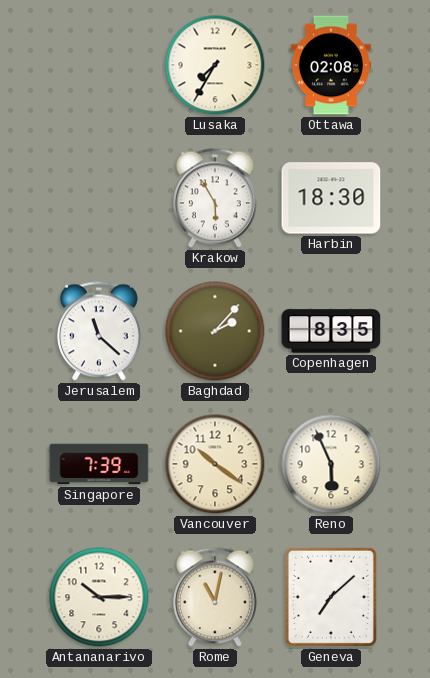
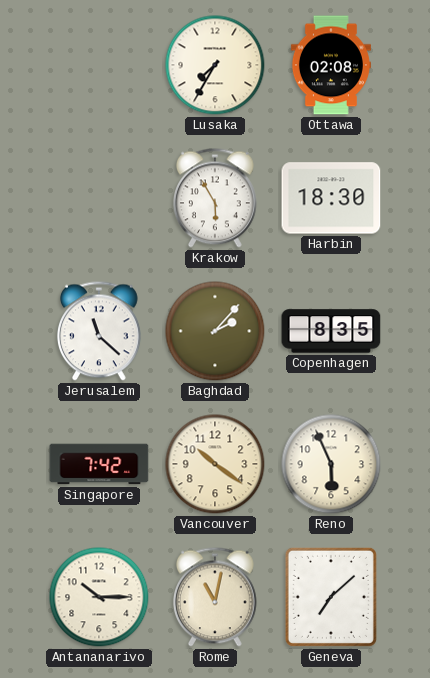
Singapore: 7:39 -> 7:42
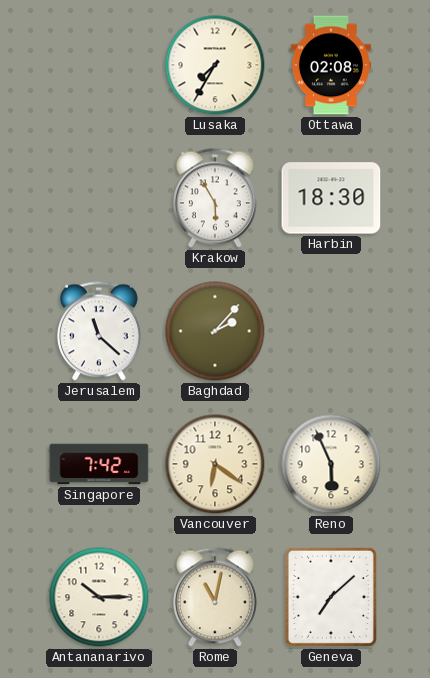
Copenhagen: 8:35 -> none
Vancouver: 10:21 -> 6:21
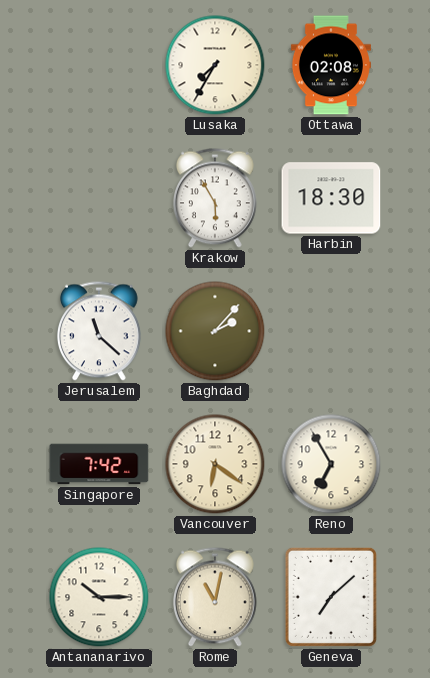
Reno: 5:56 -> 6:55
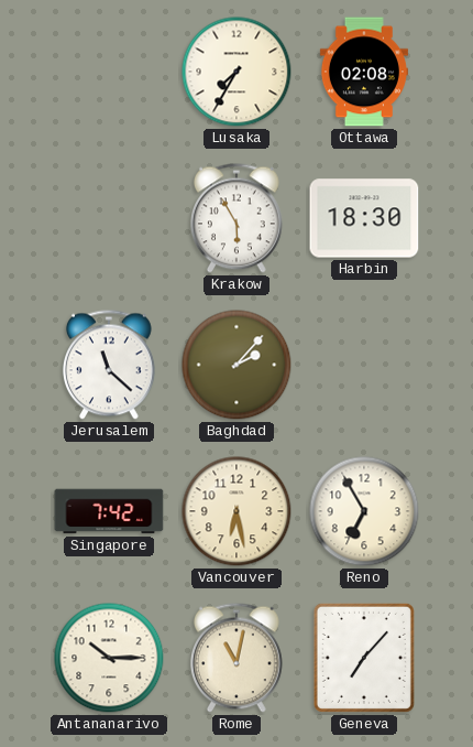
Vancouver: 6:21 -> 6:28
Geneva: 7:08 -> 7:07
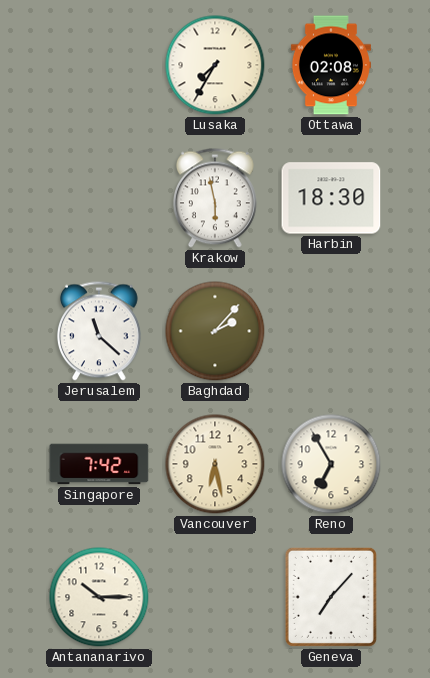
Krakow: 5:55 -> 5:58
Rome: 11:02 -> none
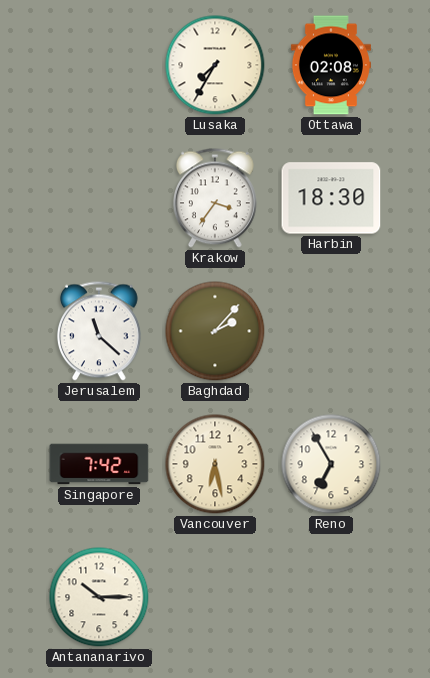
Krakow: 5:58 -> 3:36
Geneva: 7:07 -> none
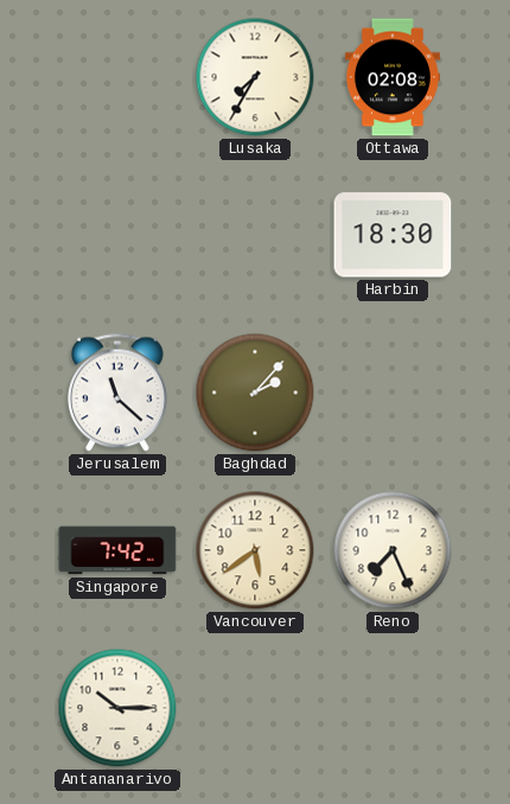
Krakow: 3:36 -> none
Vancouver: 6:28 -> 5:39
Reno: 6:55 -> 7:26
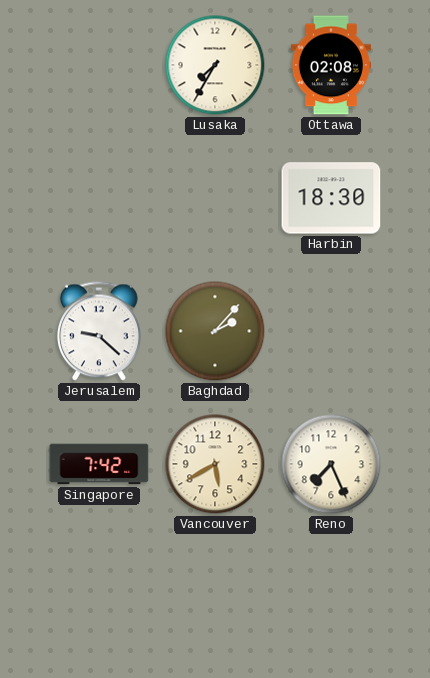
Jerusalem: 11:22 -> 9:22
Vancouver: 5:39 -> 5:40
Antananarivo: 10:15 -> none
